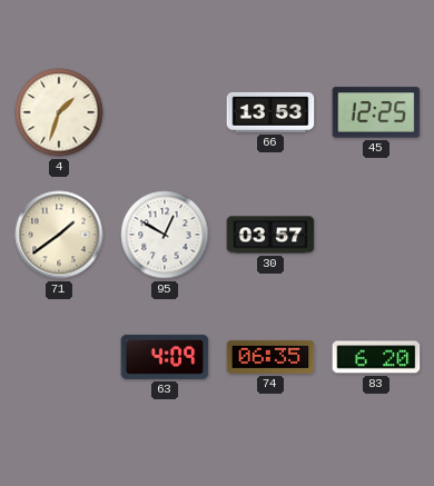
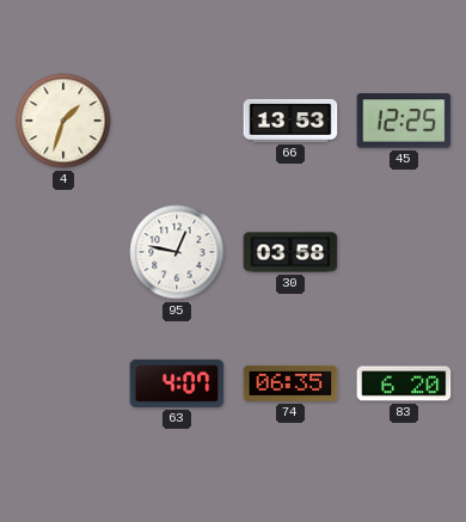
71: 1:39 -> none
95: 12:50 -> 12:47
30: 03:57 -> 03:58
63: 4:09 -> 4:07
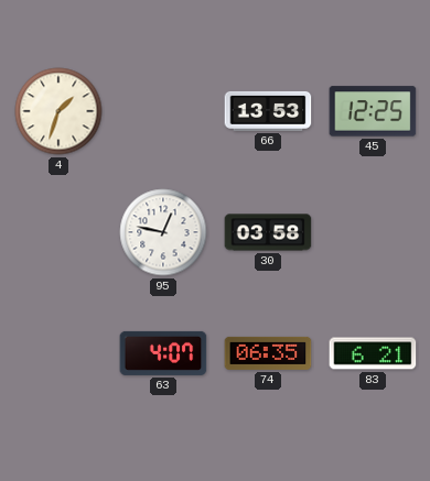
83: 6:20 -> 6:21
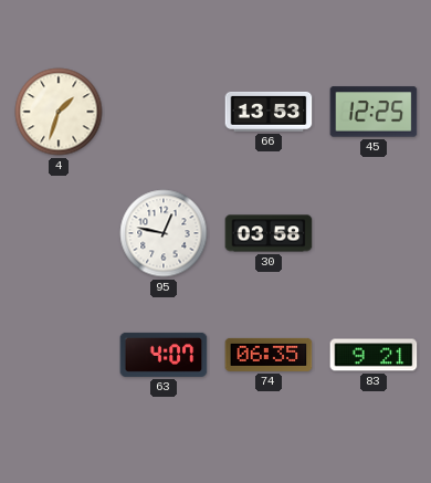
83: 6:21 -> 9:21
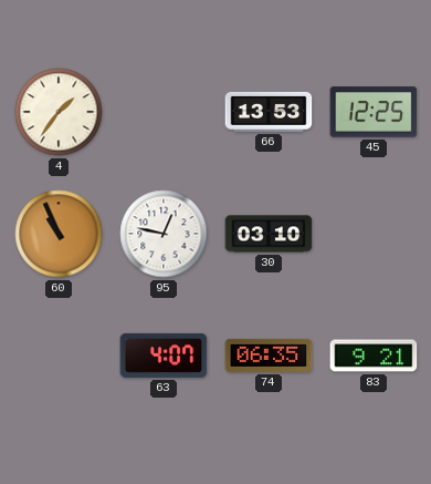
4: 1:33 -> 1:36
60: none -> 10:56
30: 03:58 -> 03:10
